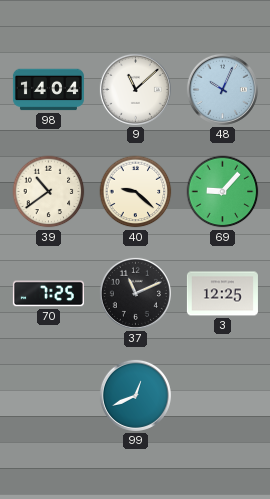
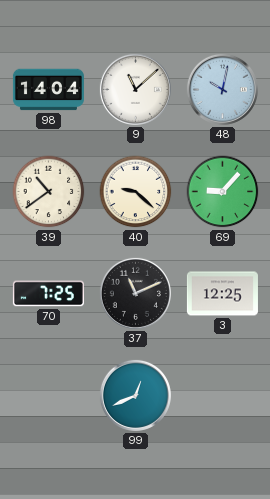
48: 10:04 -> 10:02
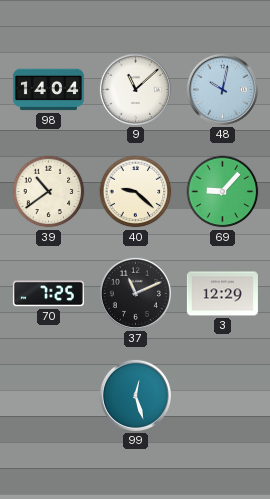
3: 12:25 -> 12:29
99: 12:41 -> 12:27
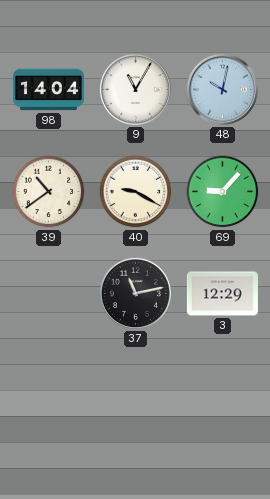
9: 11:08 -> 11:05
40: 9:22 -> 9:20
70: 7:25 -> none
37: 11:11 -> 11:13
99: 12:27 -> none
